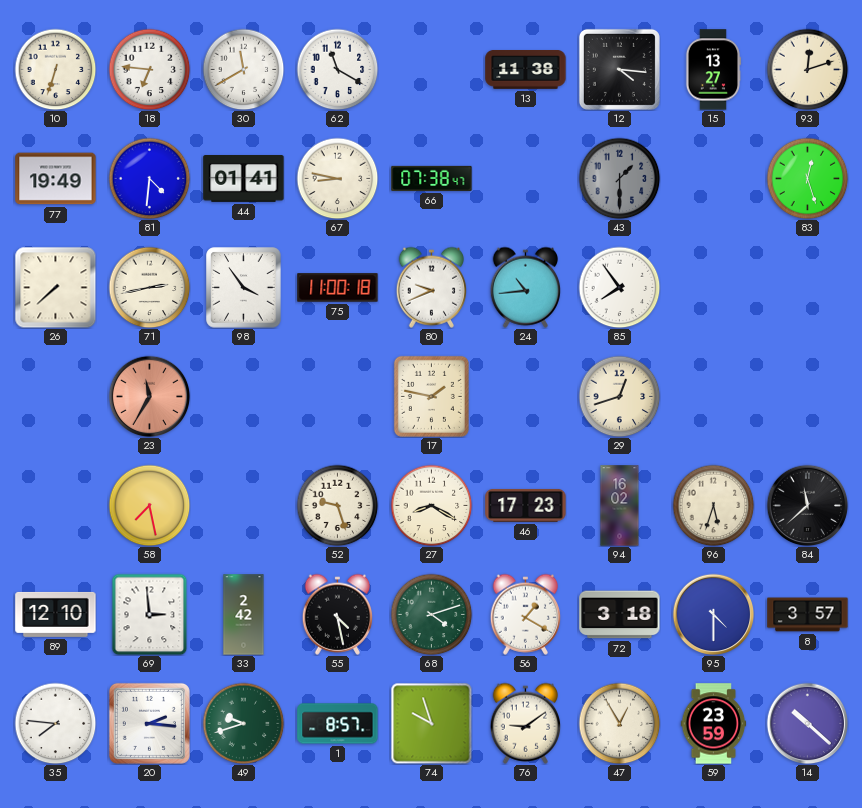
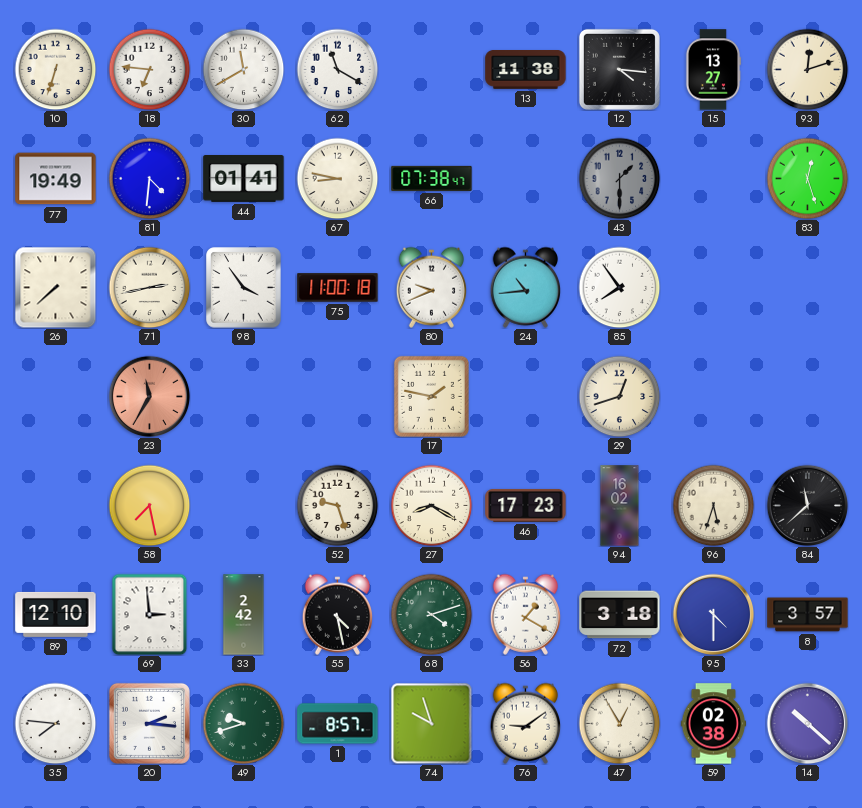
59: 23:59 -> 02:38
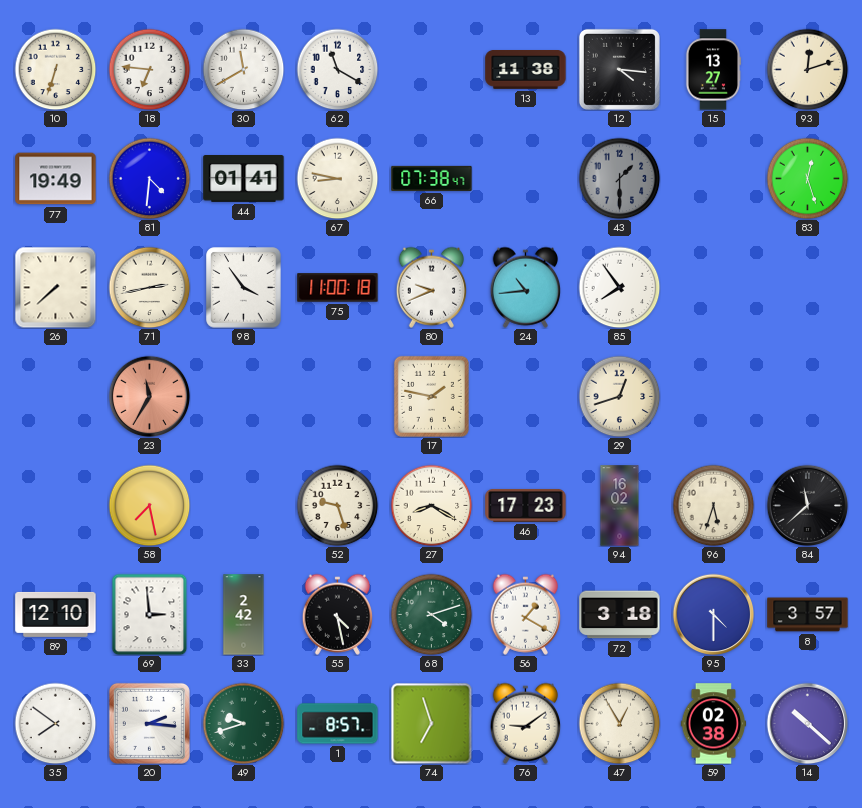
35: 7:46 -> 7:51
74: 9:57 -> 6:57
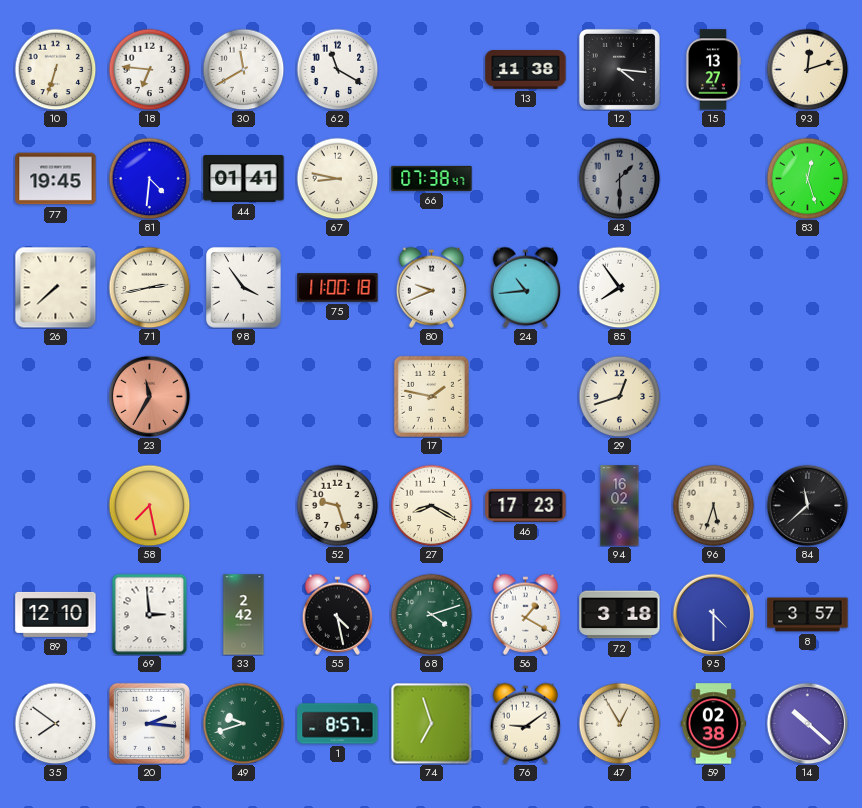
77: 19:49 -> 19:45
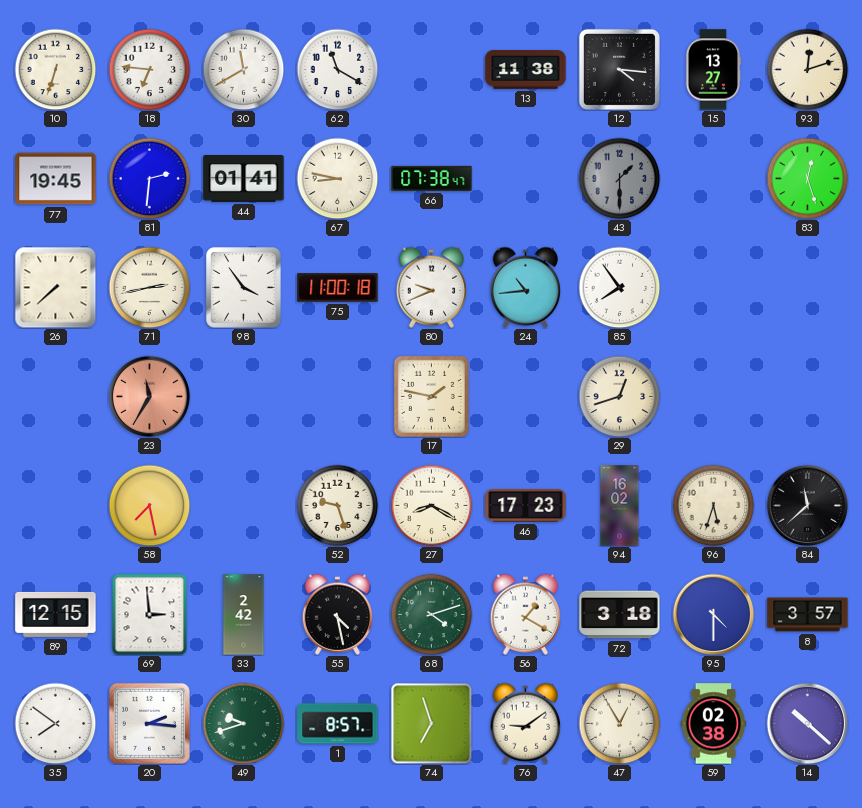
81: 4:31 -> 2:31
89: 12:10 -> 12:15
